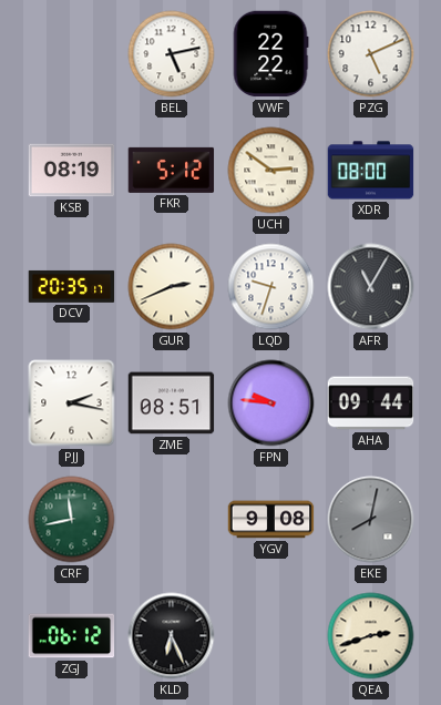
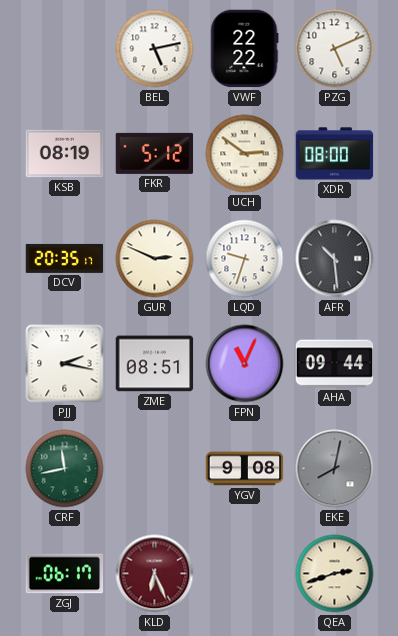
GUR: 2:41 -> 2:49
AFR: 11:05 -> 10:29
FPN: 9:46 -> 11:04
ZGJ: 06:12 -> 06:17
KLD dial: black -> burgundy
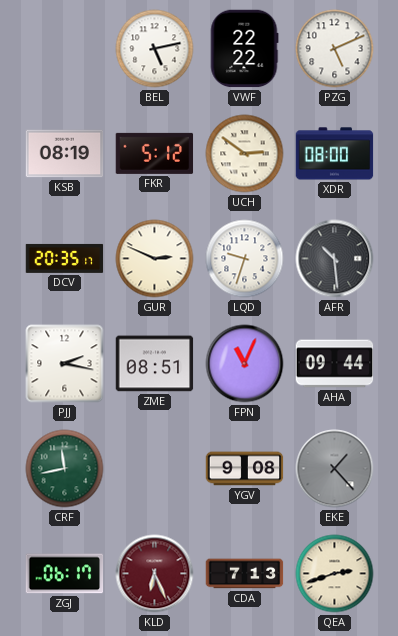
EKE: 8:02 -> 1:23
CDA: none -> 7:13
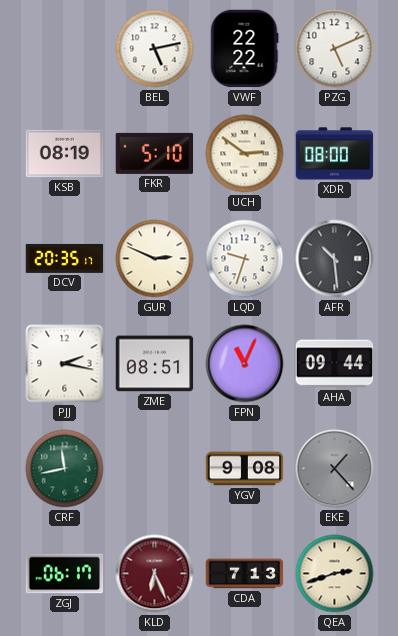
FKR: 5:12 -> 5:10
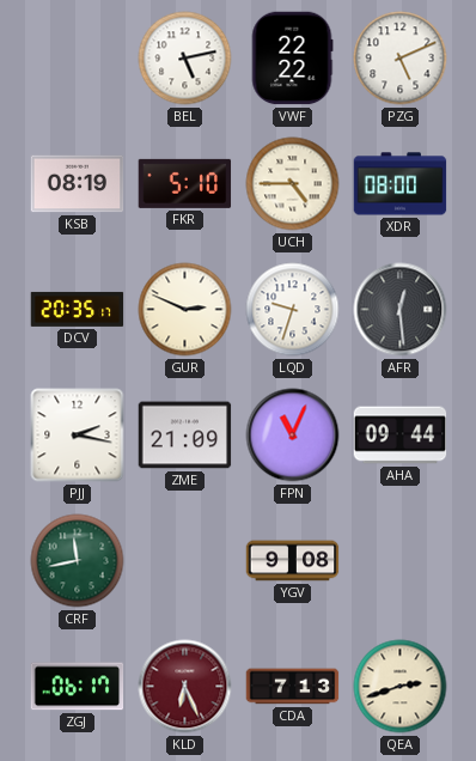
UCH: 2:51 -> 4:45
AFR: 10:29 -> 12:29
ZME: 08:51 -> 21:09
EKE: 1:23 -> none
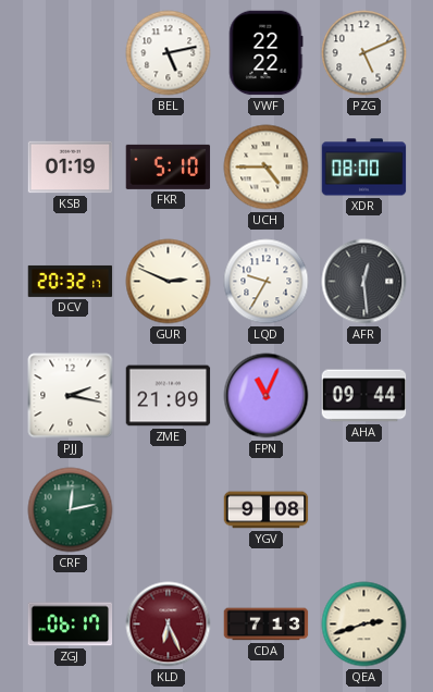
KSB: 08:19 -> 01:19
DCV: 20:35 -> 20:32
LQD: 9:33 -> 9:35
CRF: 11:43 -> 12:13
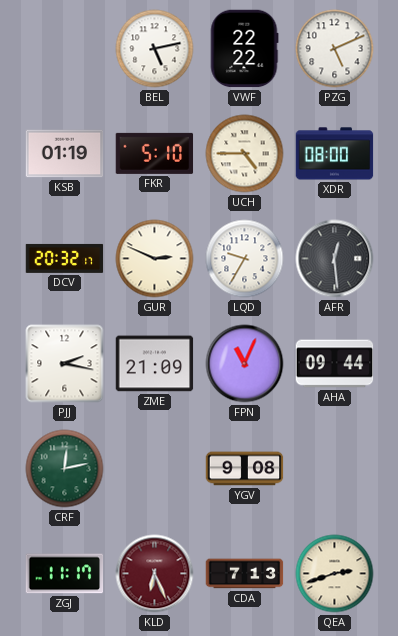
ZGJ: 06:17 -> 11:17
